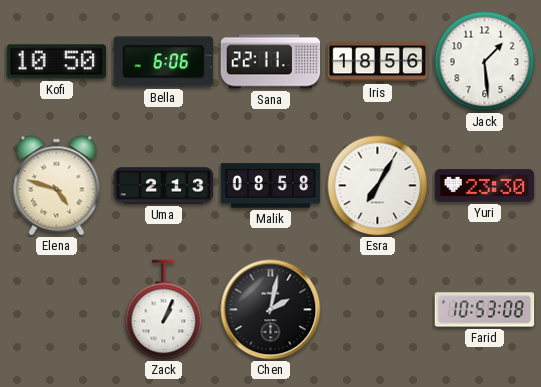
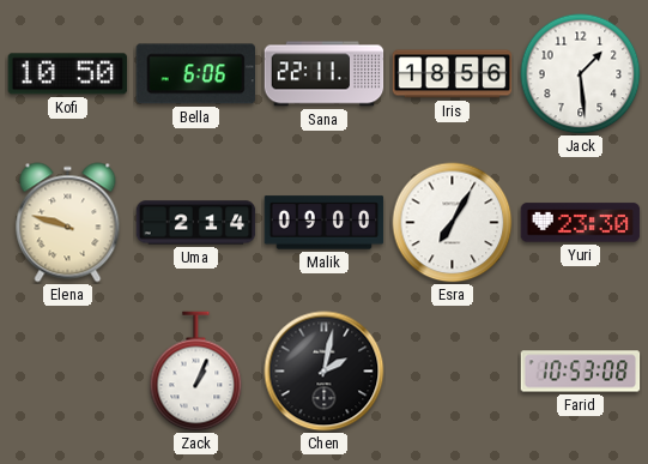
Elena: 4:48 -> 9:48
Uma: 2:13 -> 2:14
Malik: 08:58 -> 09:00
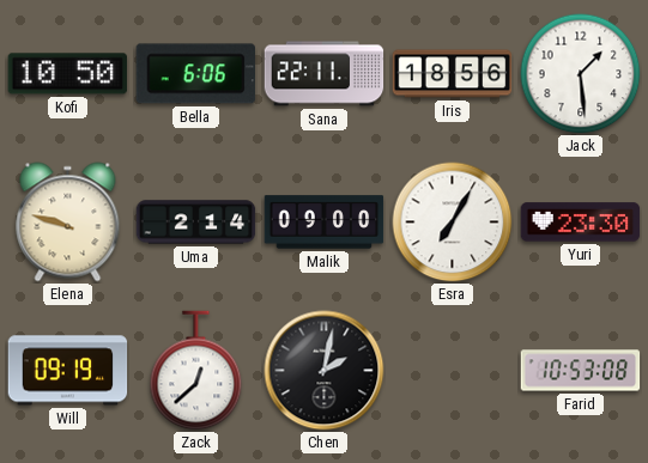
Will: none -> 09:19
Zack: 1:04 -> 12:38
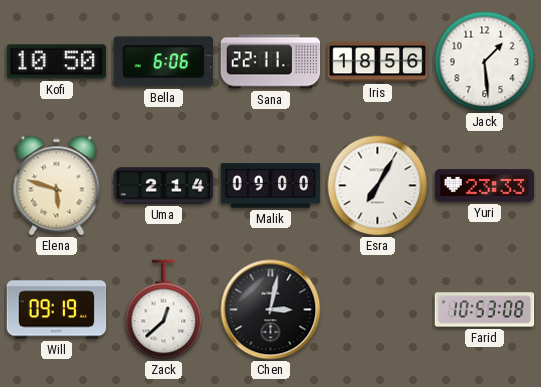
Elena: 9:48 -> 5:48
Yuri: 23:30 -> 23:33
Chen: 2:02 -> 3:02
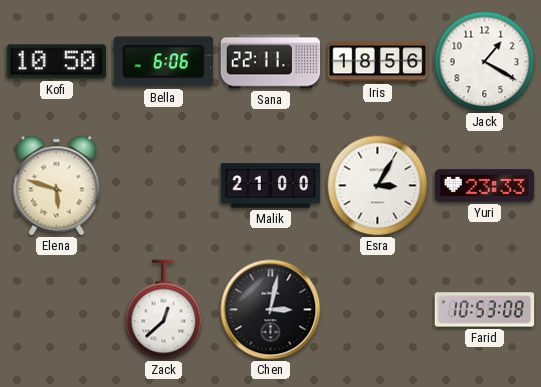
Jack: 1:29 -> 1:20
Uma: 2:14 -> none
Malik: 09:00 -> 21:00
Esra: 7:05 -> 3:05
Will: 09:19 -> none
